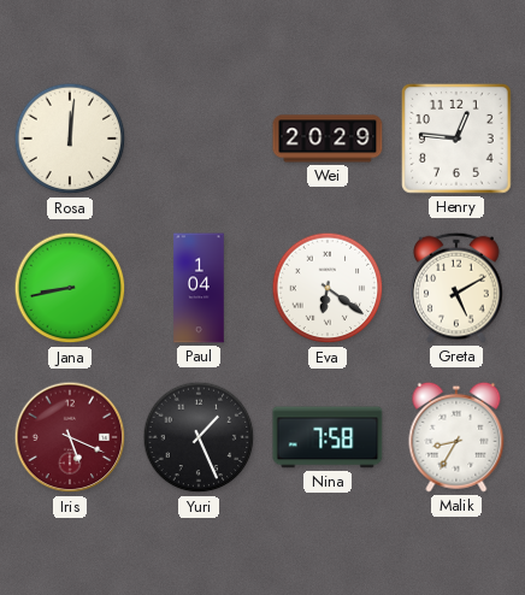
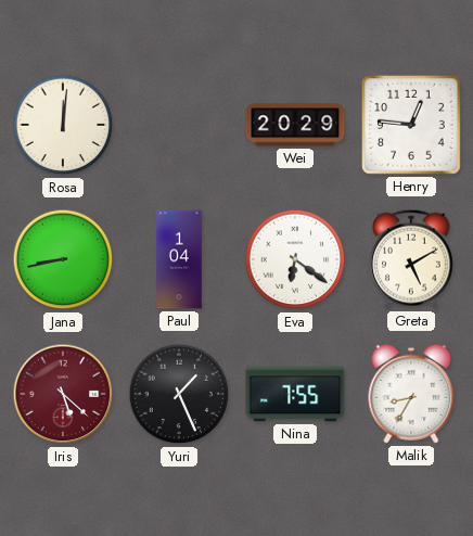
Iris: 5:19 -> 5:22
Nina: 7:58 -> 7:55
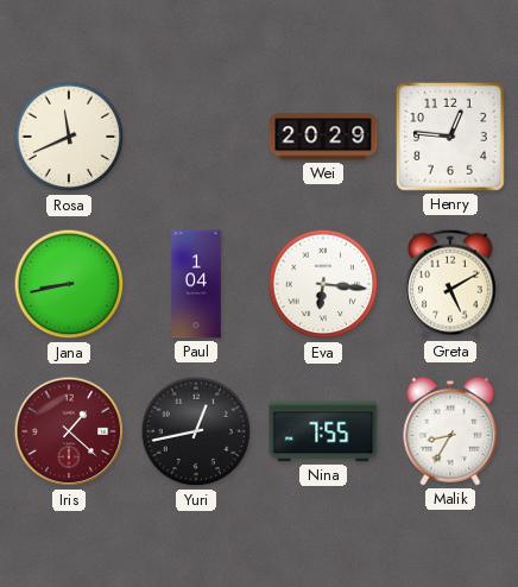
Rosa: 12:01 -> 11:41
Eva: 6:21 -> 6:16
Iris: 5:22 -> 1:22
Yuri: 1:26 -> 12:43
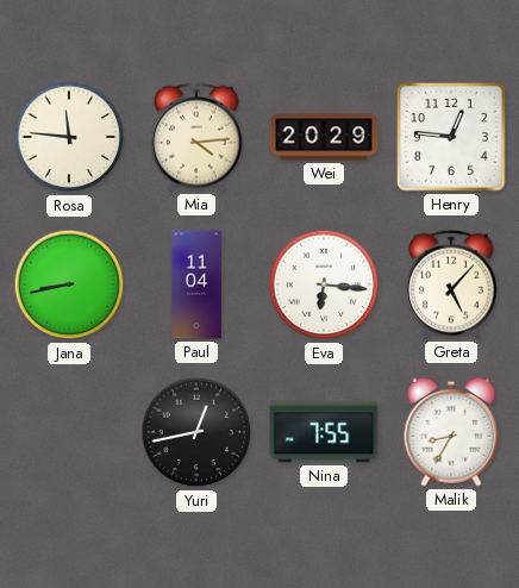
Rosa: 11:41 -> 11:46
Mia: none -> 4:14
Paul: 1:04 -> 11:04
Greta: 5:10 -> 5:07
Iris: 1:22 -> none
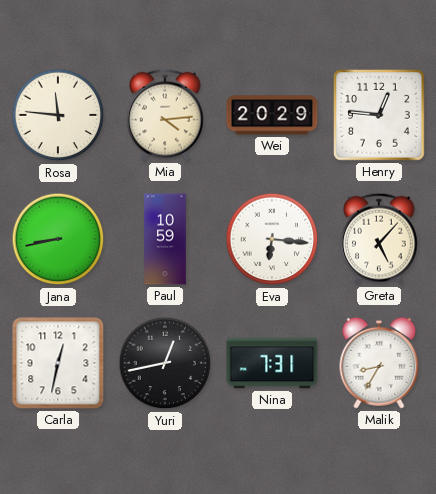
Paul: 11:04 -> 10:59
Carla: none -> 12:32
Nina: 7:55 -> 7:31
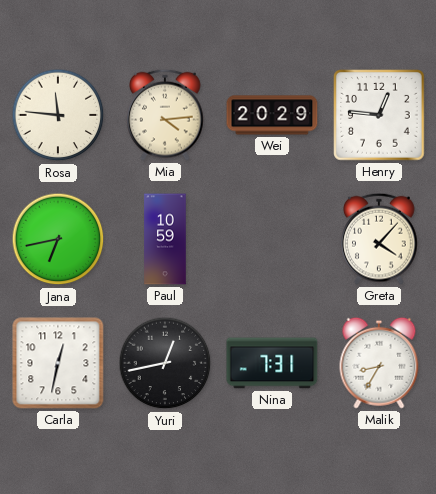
Jana: 8:43 -> 6:43
Eva: 6:16 -> none
Greta: 5:07 -> 4:07
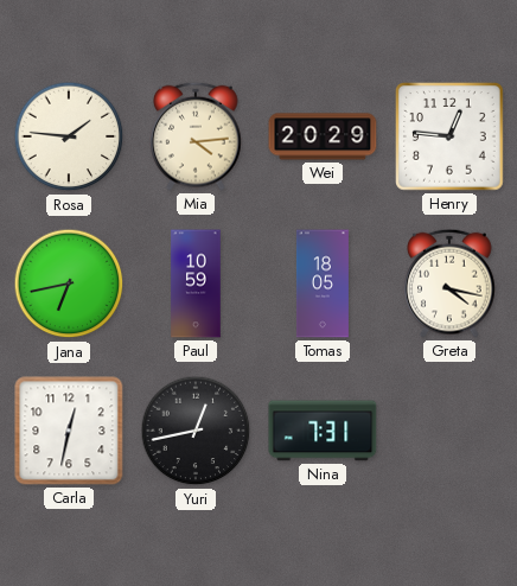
Rosa: 11:46 -> 1:46
Tomas: none -> 18:05
Greta: 4:07 -> 4:17
Malik: 8:35 -> none
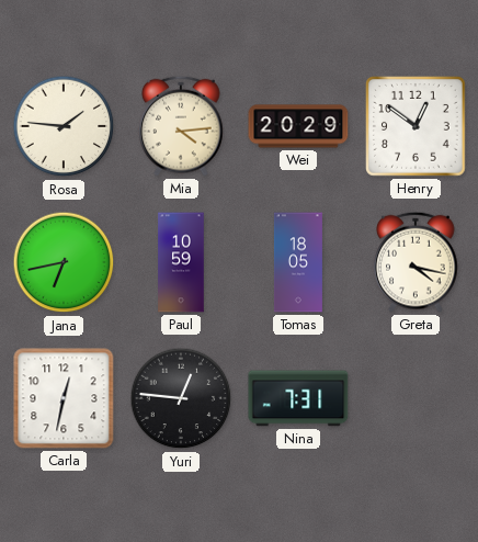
Henry: 12:46 -> 12:51
Yuri: 12:43 -> 12:46
